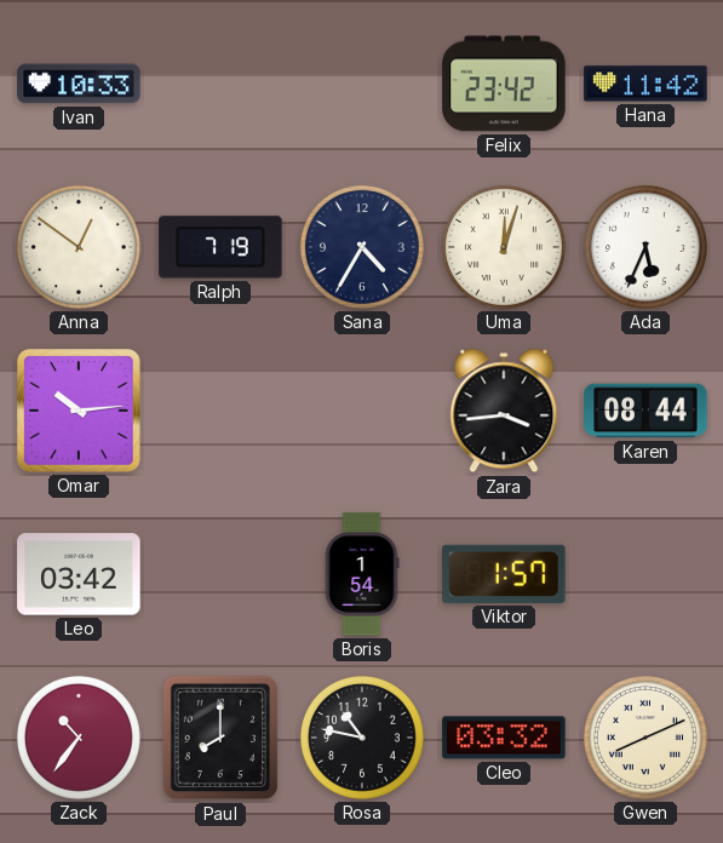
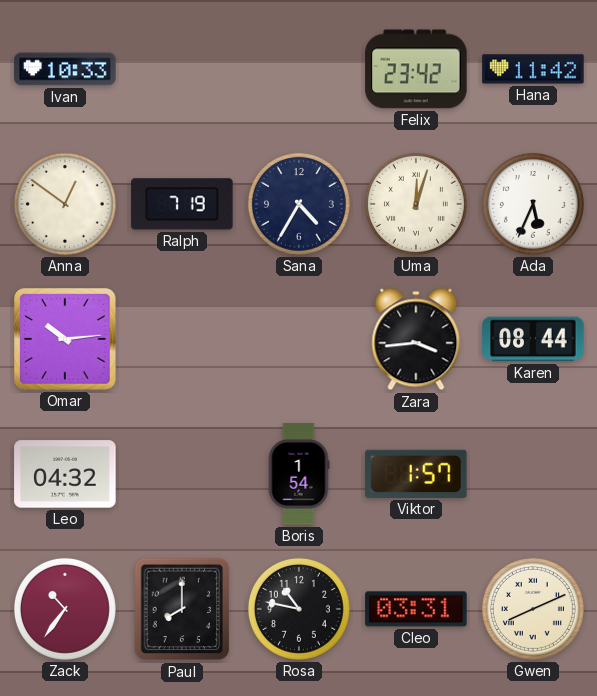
Leo: 03:42 -> 04:32
Cleo: 03:32 -> 03:31
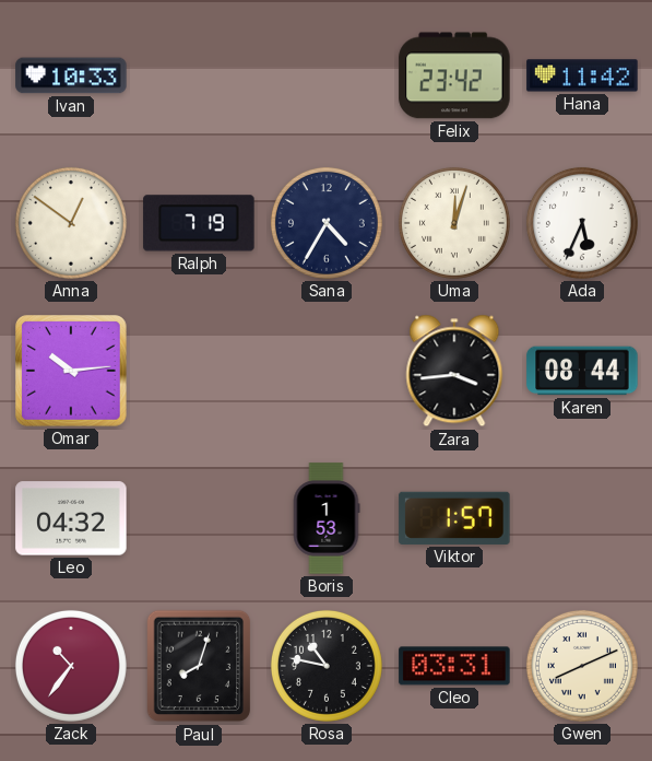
Boris: 1:54 -> 1:53
Paul: 8:00 -> 8:03
